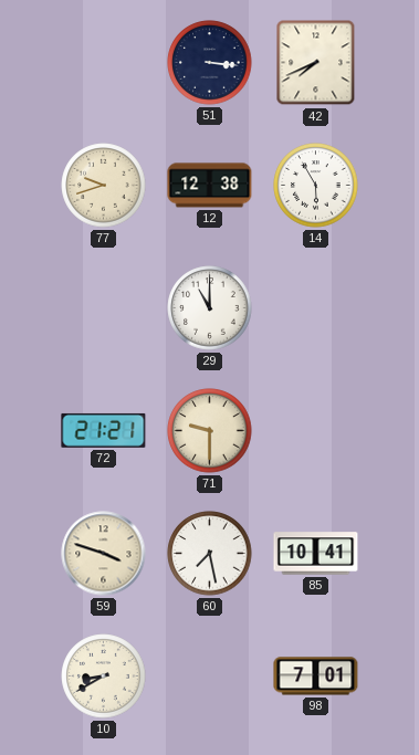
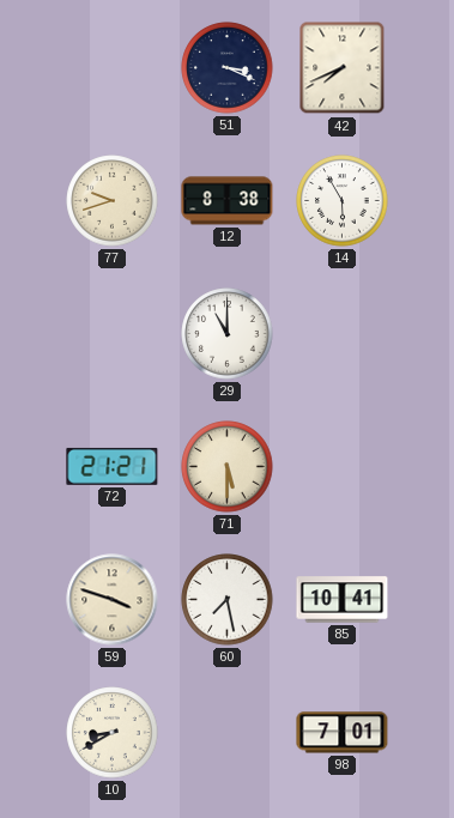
51: 3:16 -> 3:19
12: 12:38 -> 8:38
71: 9:30 -> 5:30
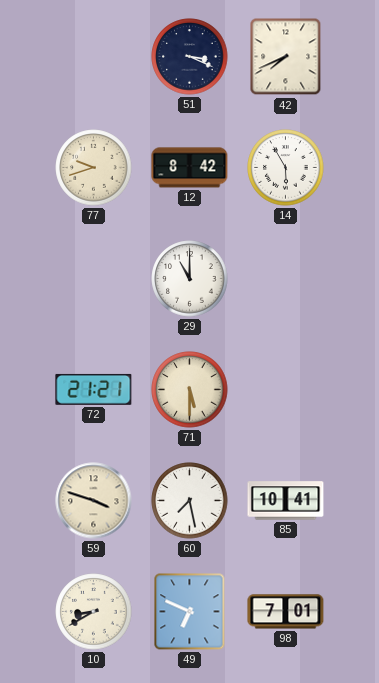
12: 8:38 -> 8:42
49: none -> 6:49
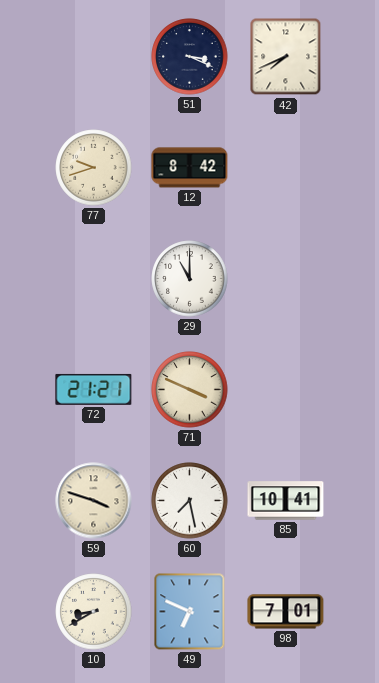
14: 5:55 -> none
71: 5:30 -> 3:49
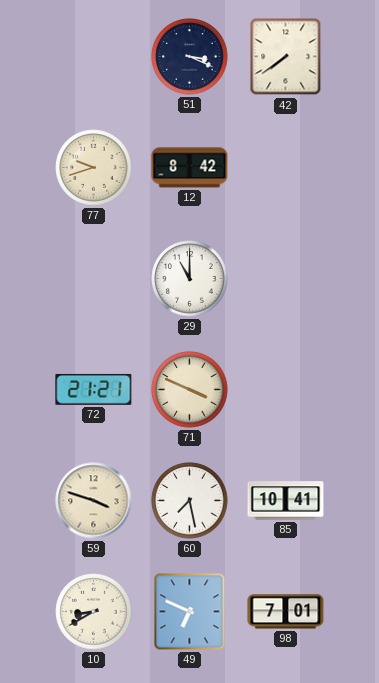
42: 7:41 -> 7:39
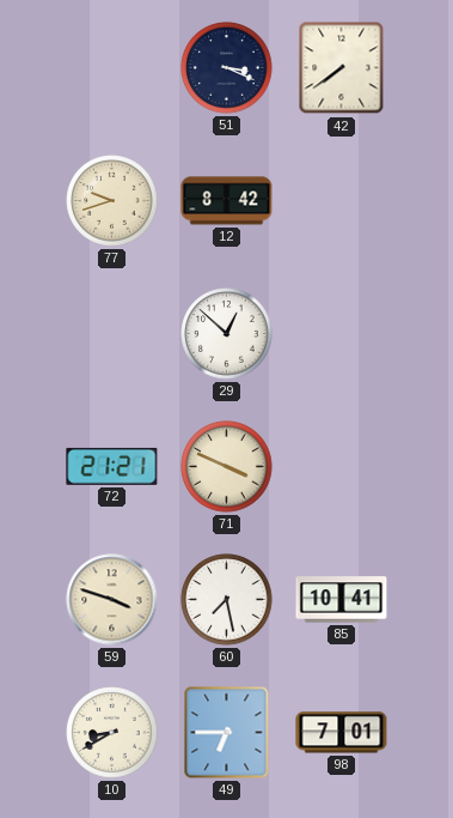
29: 11:00 -> 12:52
49: 6:49 -> 6:45
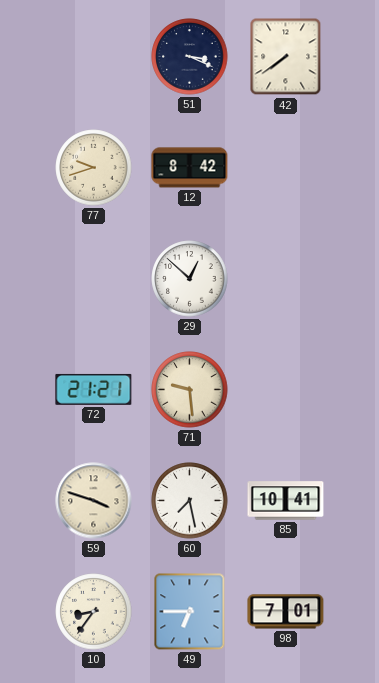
71: 3:49 -> 9:29
10: 8:40 -> 8:36
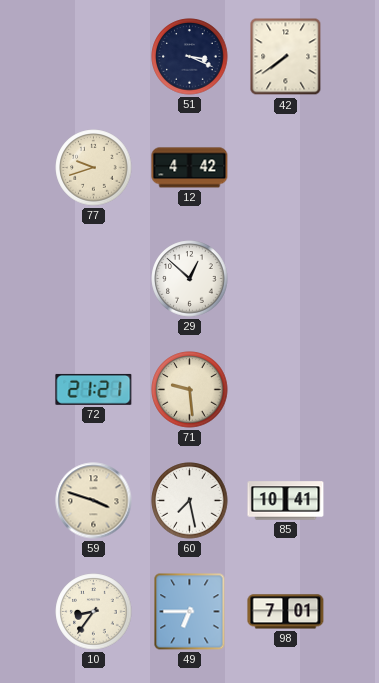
12: 8:42 -> 4:42
